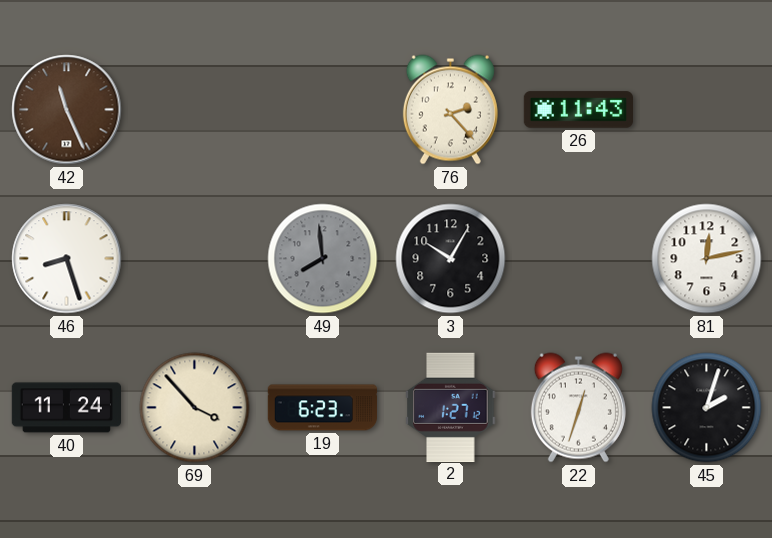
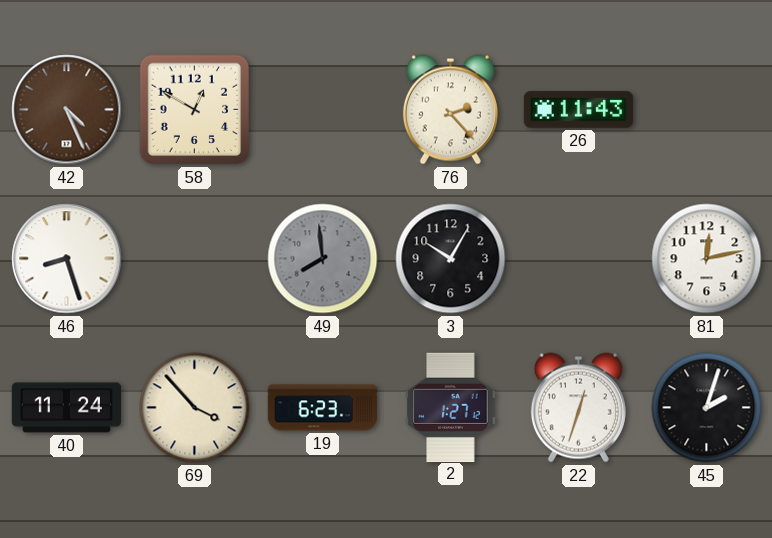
42: 11:26 -> 4:26
58: none -> 12:50
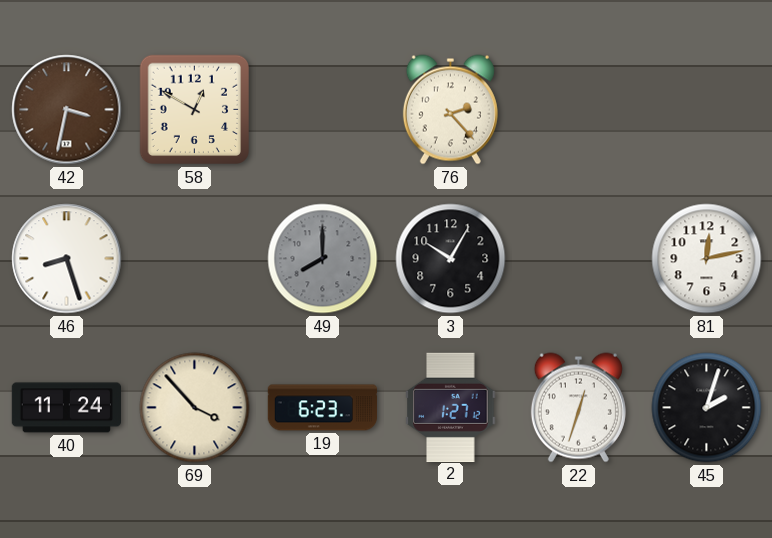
42: 4:26 -> 3:32
26: 11:43 -> none
49: 7:59 -> 8:00
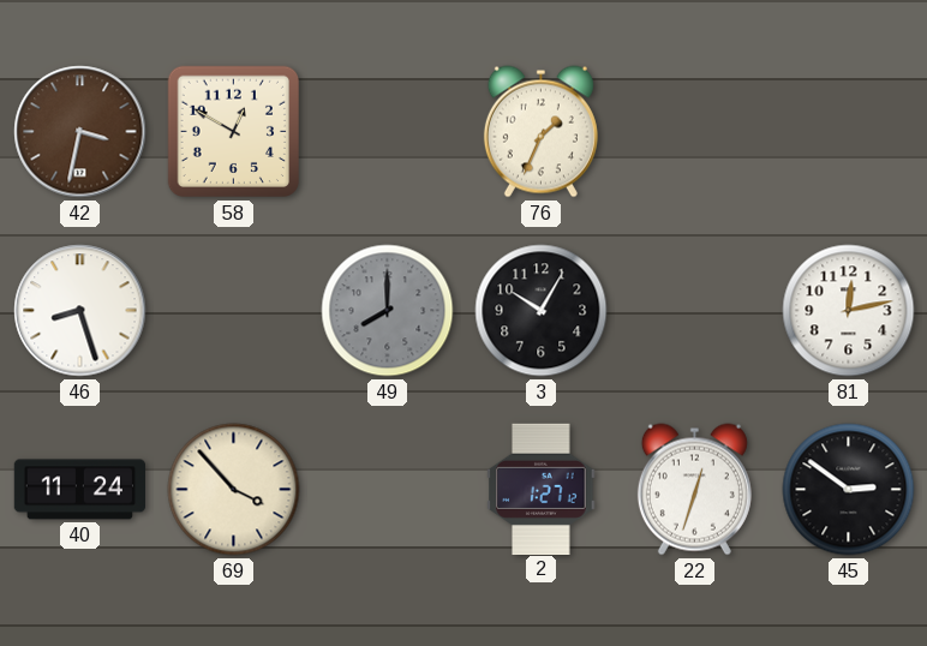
76: 2:23 -> 1:34
19: 6:23 -> none
45: 2:03 -> 2:51
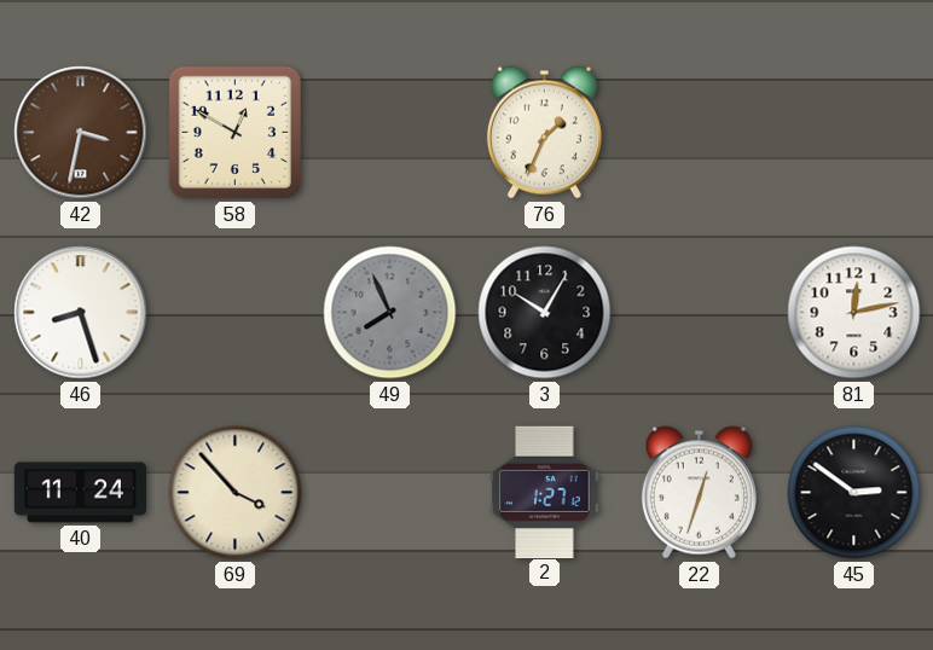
49: 8:00 -> 7:56
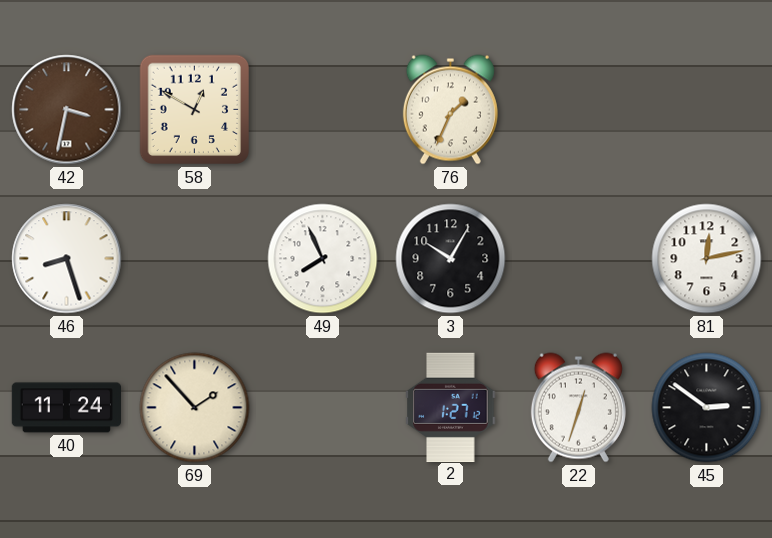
49 dial: grey -> white
69: 3:53 -> 1:53
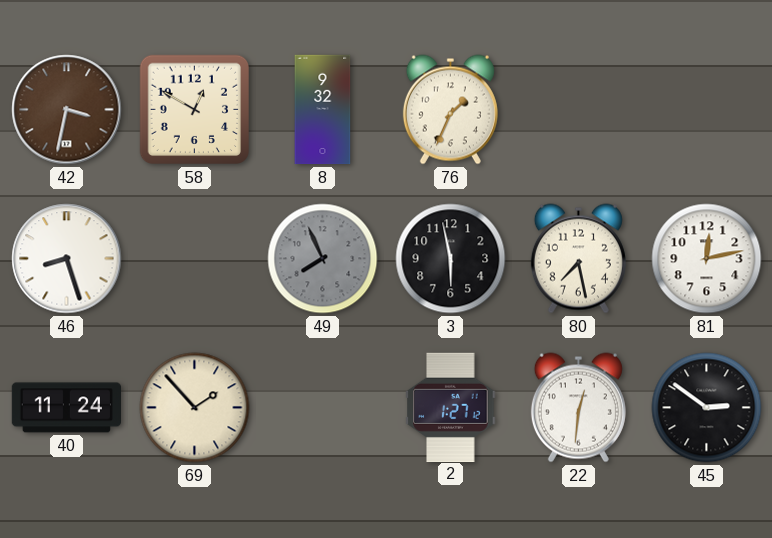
8: none -> 9:32
49 dial: white -> grey
3: 10:05 -> 5:58
80: none -> 7:28
22: 12:33 -> 12:31
